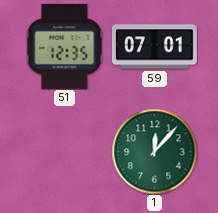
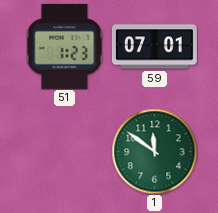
51: 12:35 -> 1:23
1: 12:07 -> 11:51
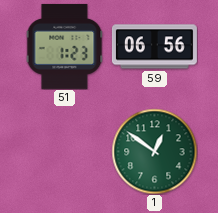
59: 07:01 -> 06:56
1: 11:51 -> 12:51
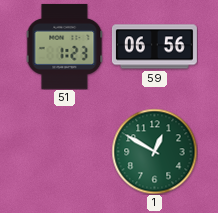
1: 12:51 -> 12:50
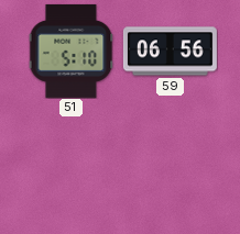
51: 1:23 -> 5:10
1: 12:50 -> none
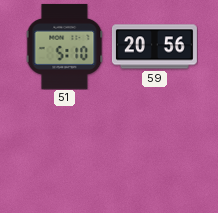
59: 06:56 -> 20:56
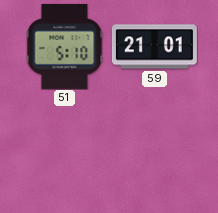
59: 20:56 -> 21:01
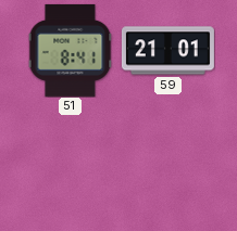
51: 5:10 -> 8:41
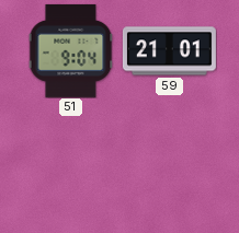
51: 8:41 -> 9:04
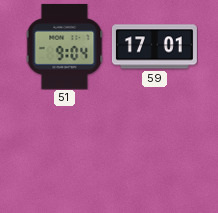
59: 21:01 -> 17:01
